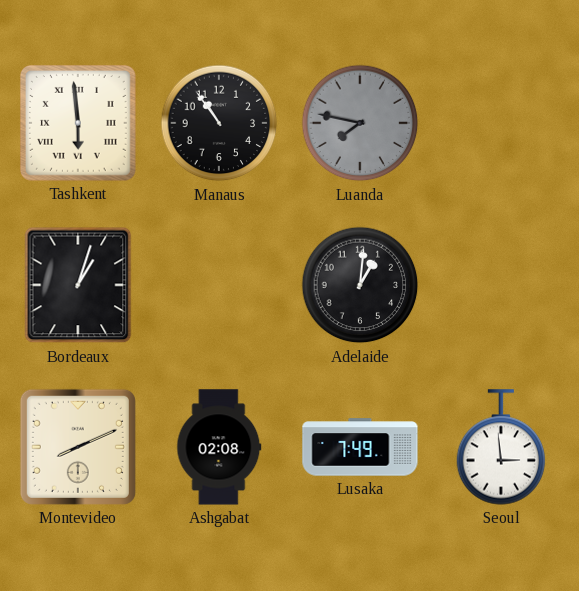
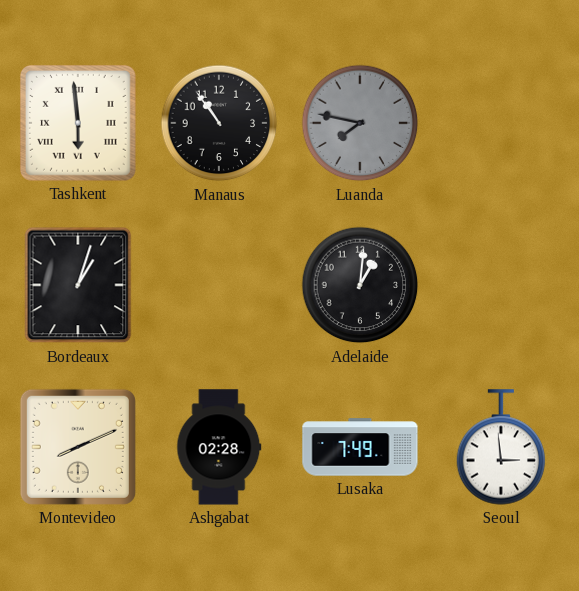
Ashgabat: 02:08 -> 02:28
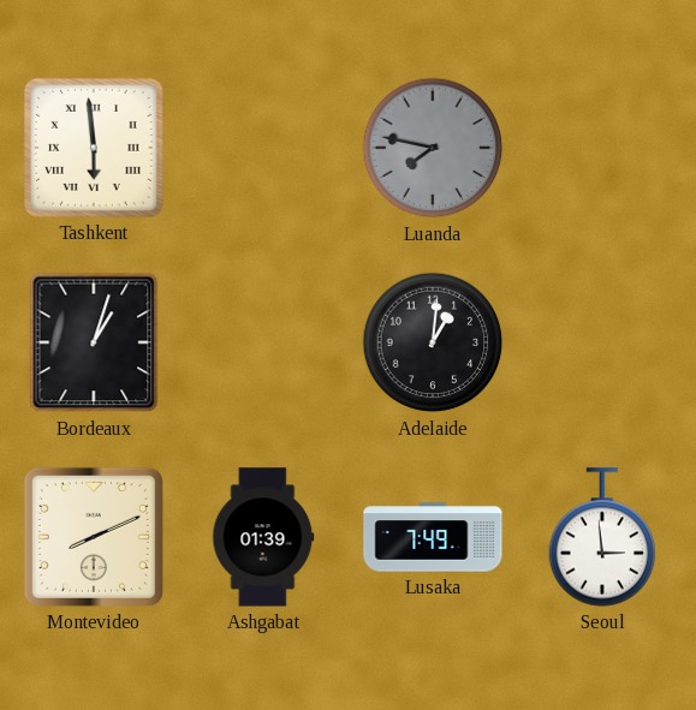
Manaus: 10:54 -> none
Ashgabat: 02:28 -> 01:39
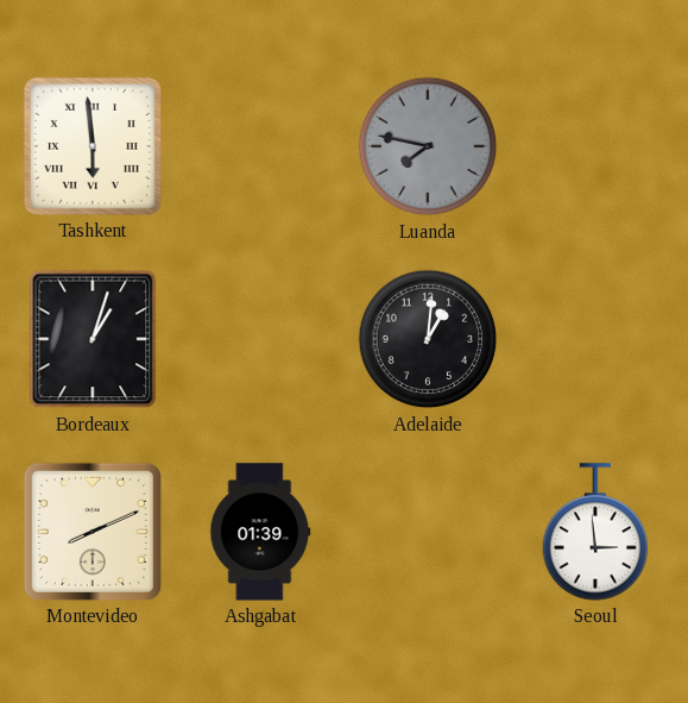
Lusaka: 7:49 -> none
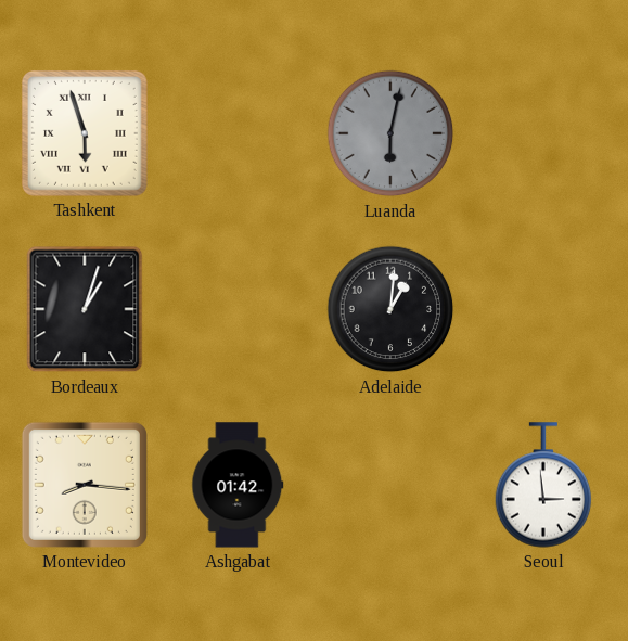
Tashkent: 5:59 -> 5:57
Luanda: 7:47 -> 6:02
Montevideo: 8:11 -> 8:16
Ashgabat: 01:39 -> 01:42
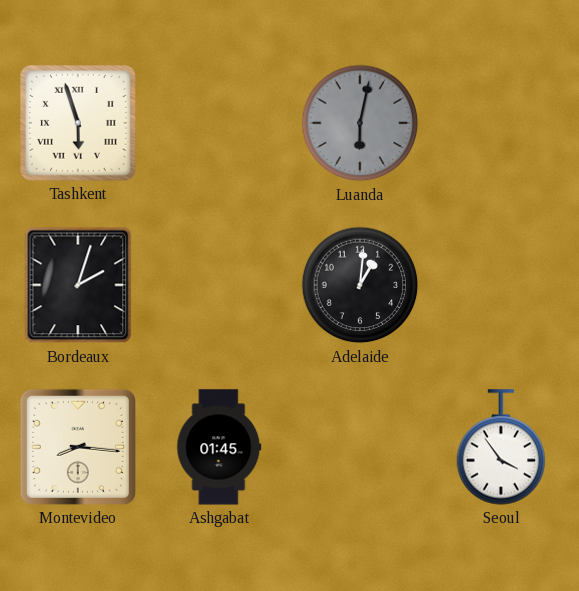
Bordeaux: 1:03 -> 2:03
Ashgabat: 01:42 -> 01:45
Seoul: 2:59 -> 3:54
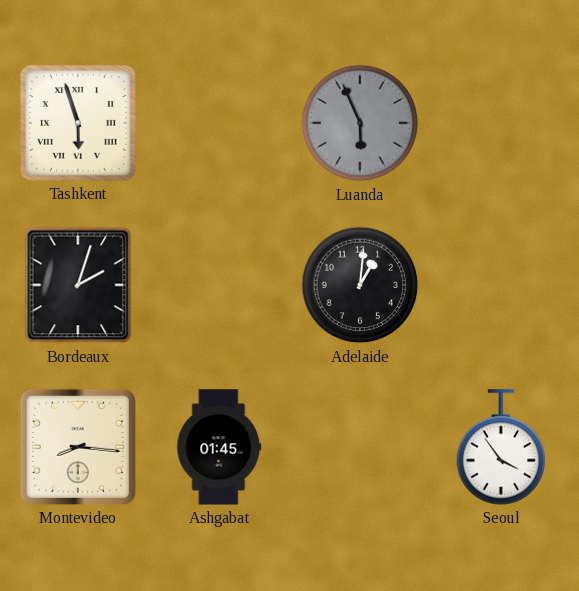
Luanda: 6:02 -> 5:56
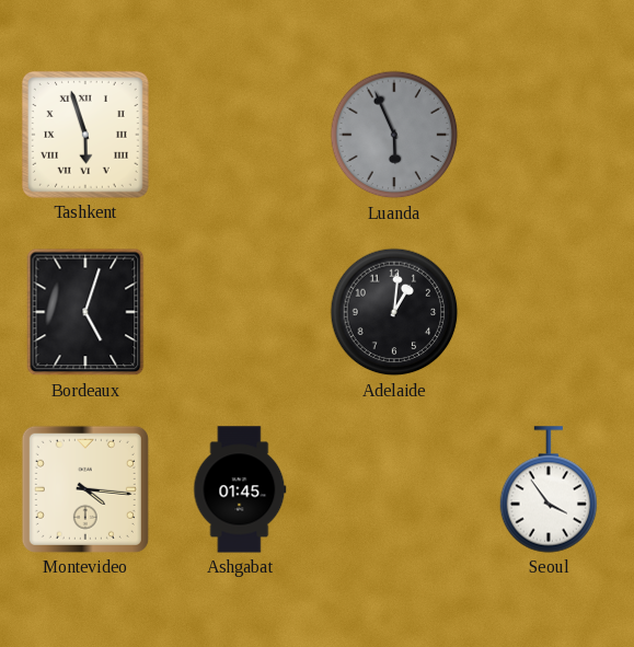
Bordeaux: 2:03 -> 5:03
Montevideo: 8:16 -> 4:16
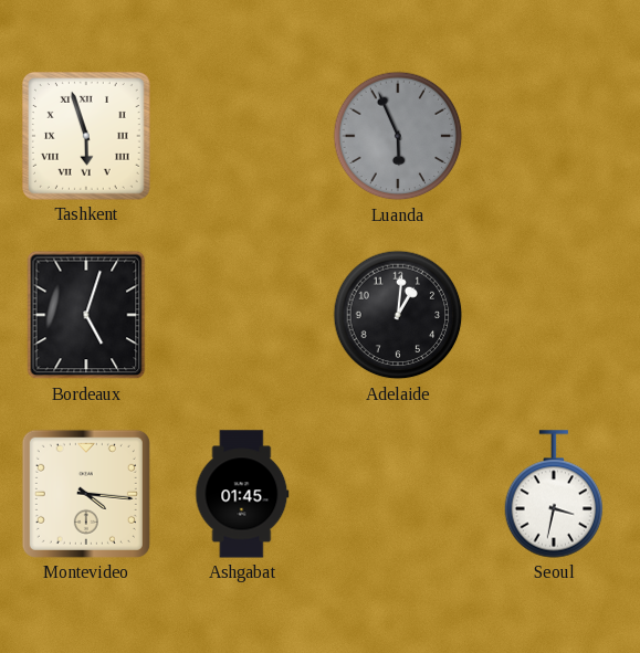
Seoul: 3:54 -> 3:32
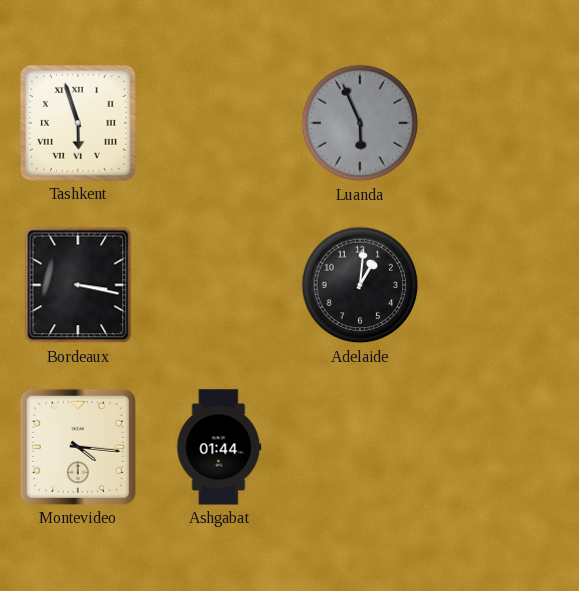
Bordeaux: 5:03 -> 3:17
Ashgabat: 01:45 -> 01:44
Seoul: 3:32 -> none
